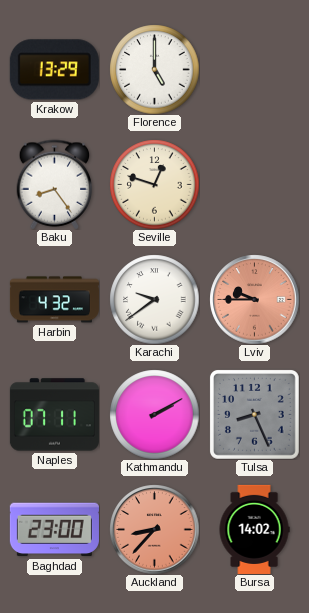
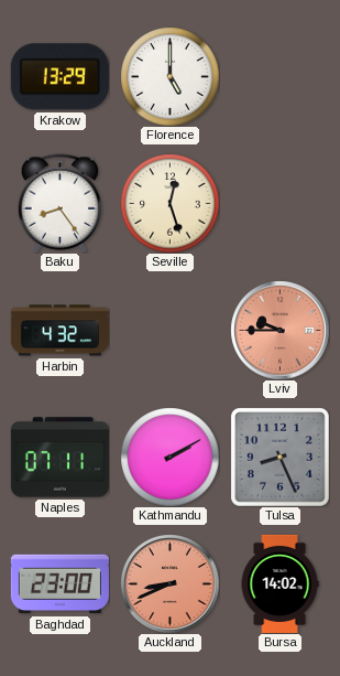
Seville: 12:48 -> 12:27
Karachi: 9:39 -> none
Auckland: 8:37 -> 8:41
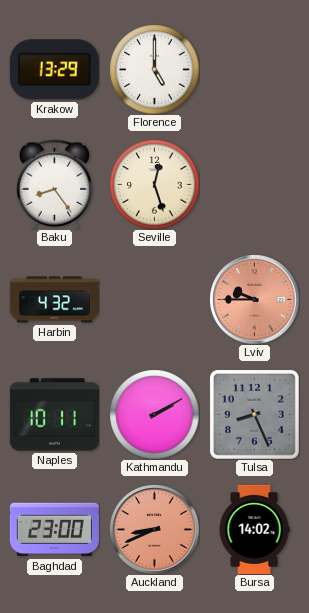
Naples: 07:11 -> 10:11
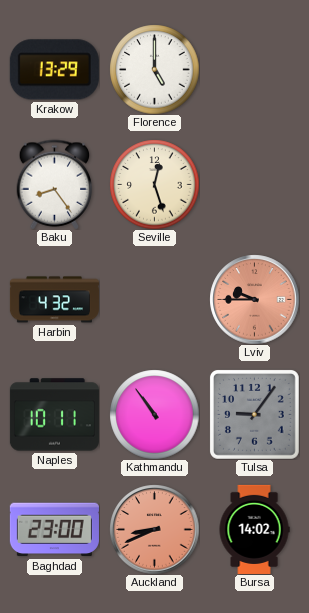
Kathmandu: 2:10 -> 10:54
Tulsa: 8:26 -> 9:06
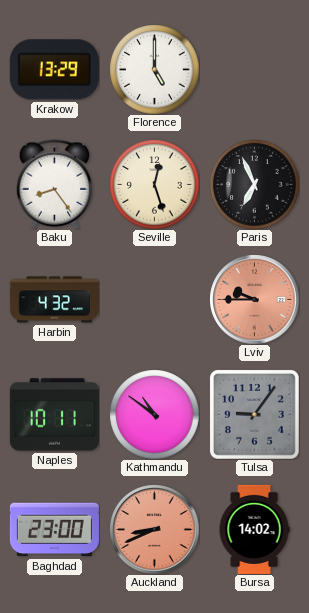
Paris: none -> 6:56
Kathmandu: 10:54 -> 10:51
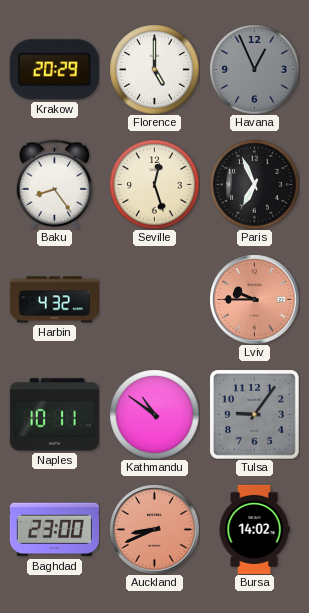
Krakow: 13:29 -> 20:29
Havana: none -> 12:56
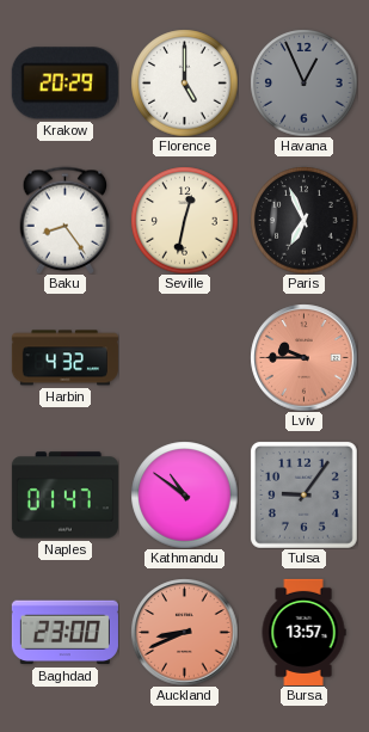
Seville: 12:27 -> 12:32
Naples: 10:11 -> 01:47
Bursa: 14:02 -> 13:57
